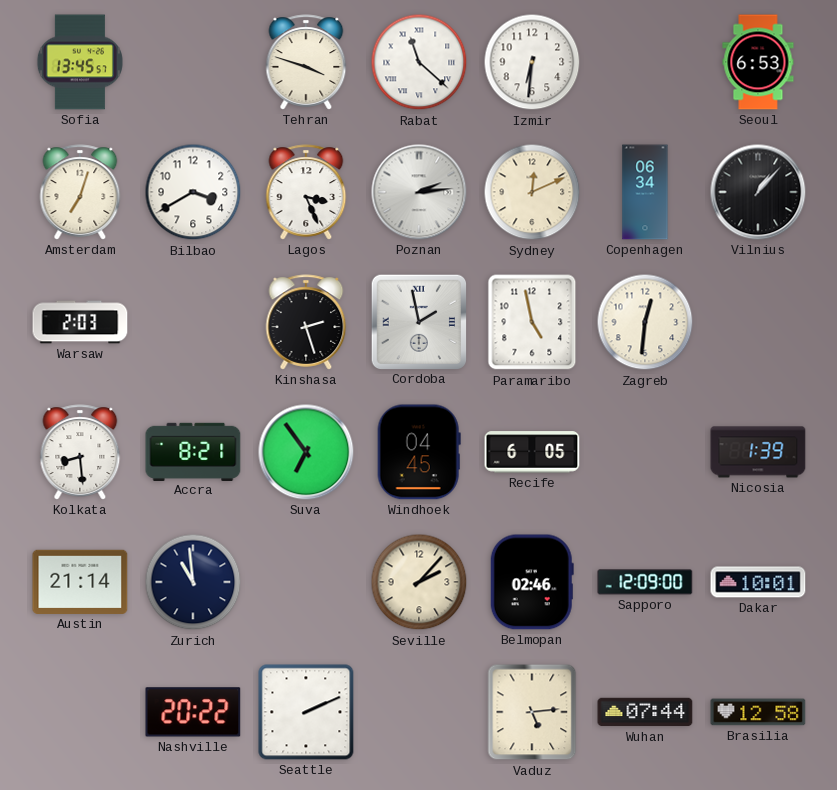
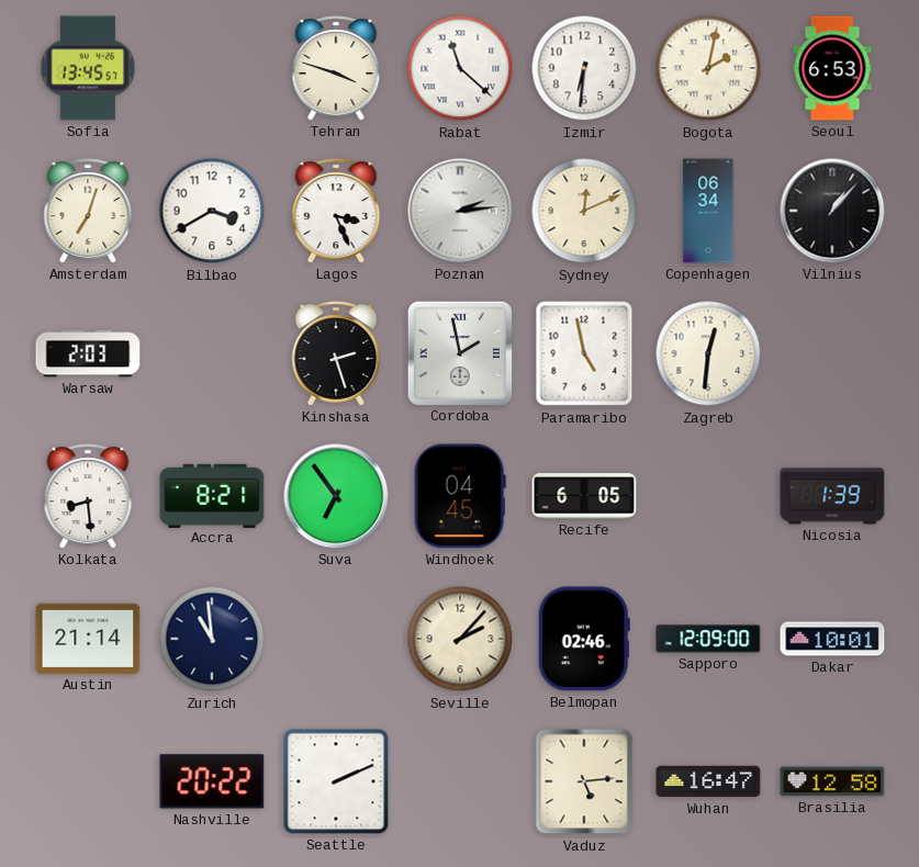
Bogota: none -> 2:02
Wuhan: 07:44 -> 16:47
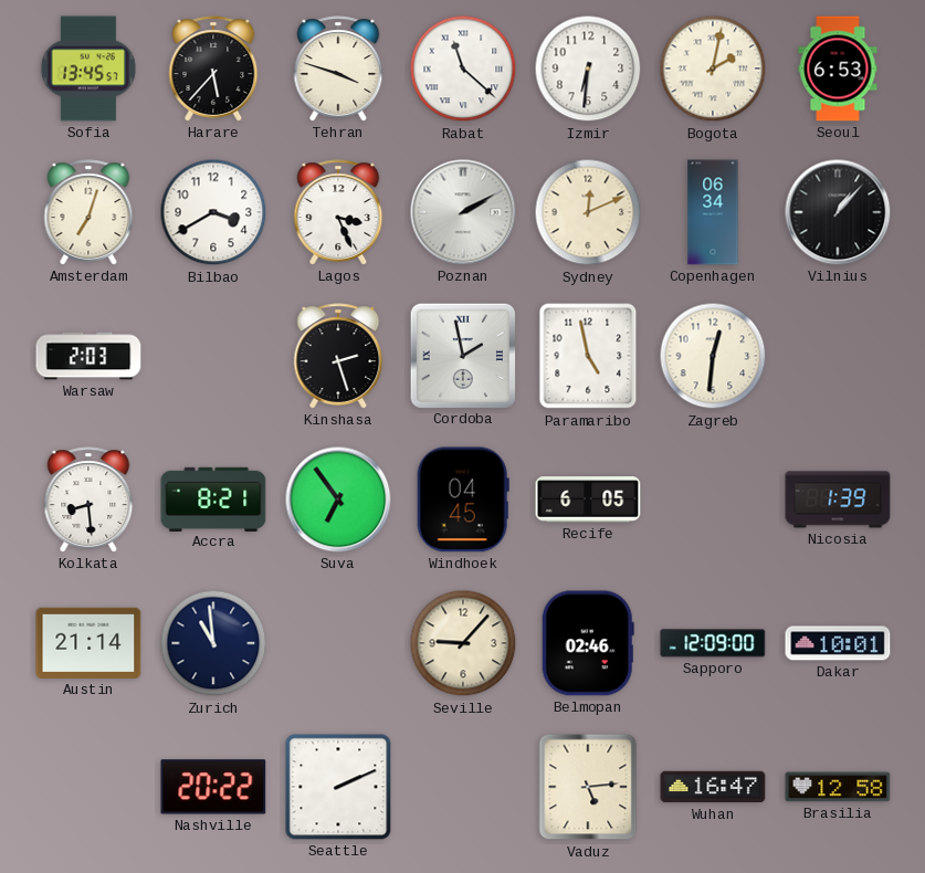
Harare: none -> 5:37
Poznan: 2:14 -> 2:10
Seville: 2:07 -> 9:07
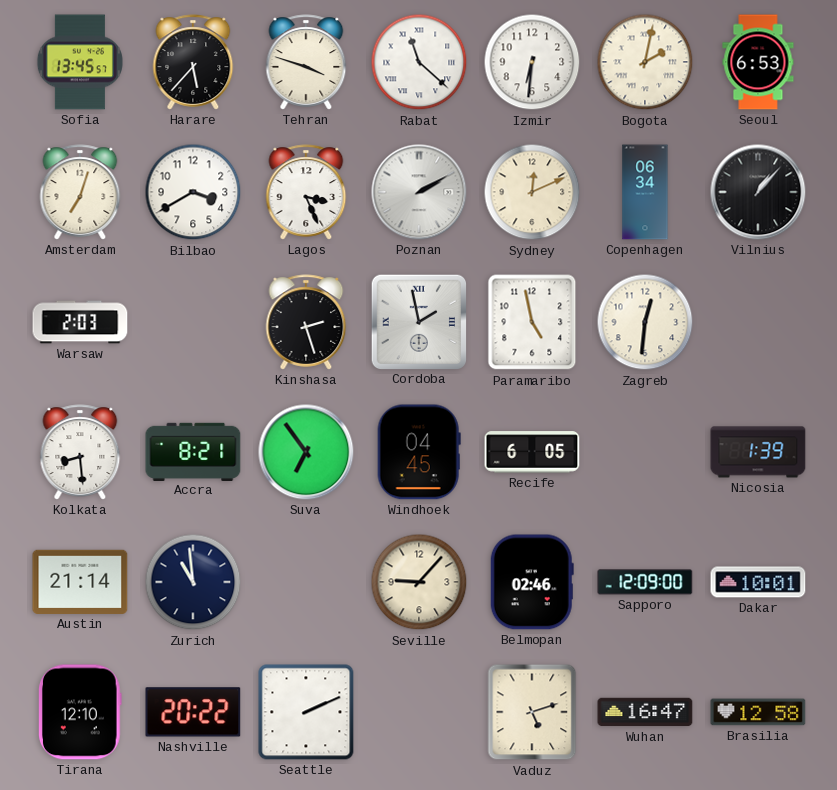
Tirana: none -> 12:10
Vaduz: 5:14 -> 5:12
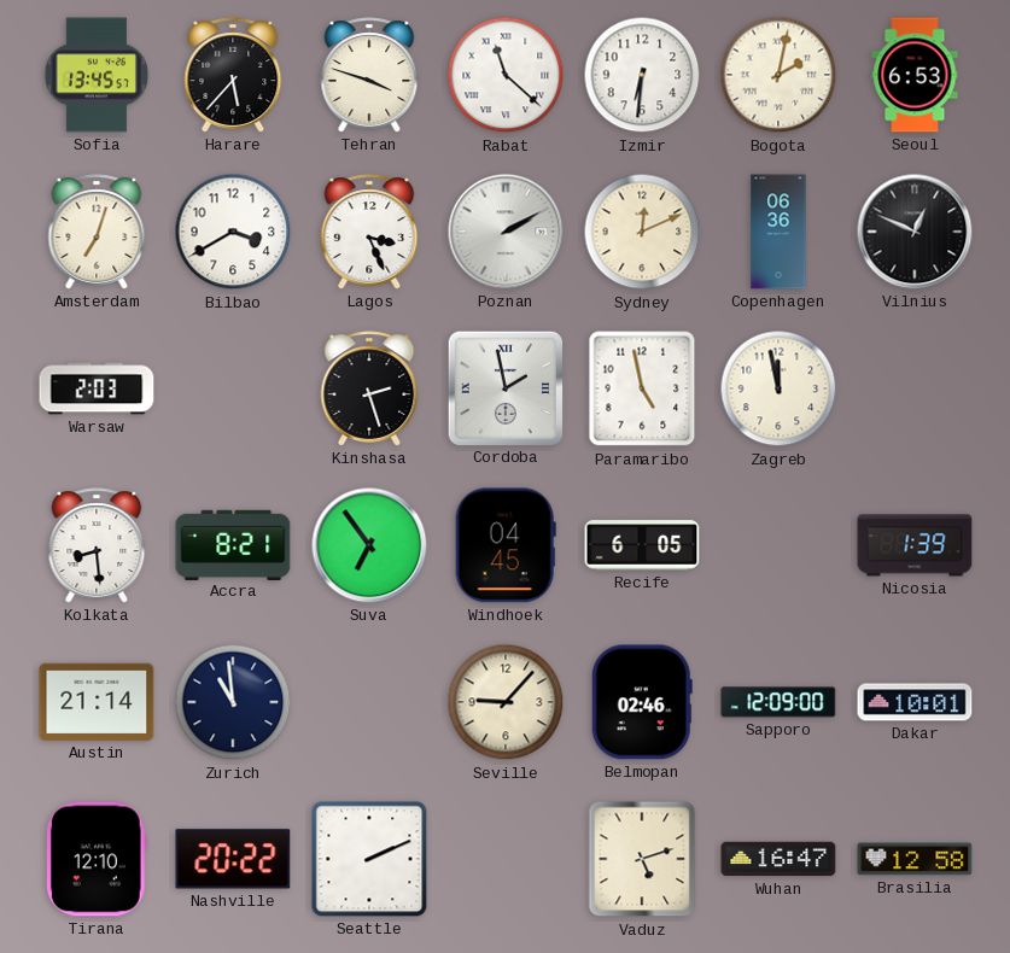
Copenhagen: 06:34 -> 06:36
Vilnius: 1:07 -> 12:49
Zagreb: 12:31 -> 11:58
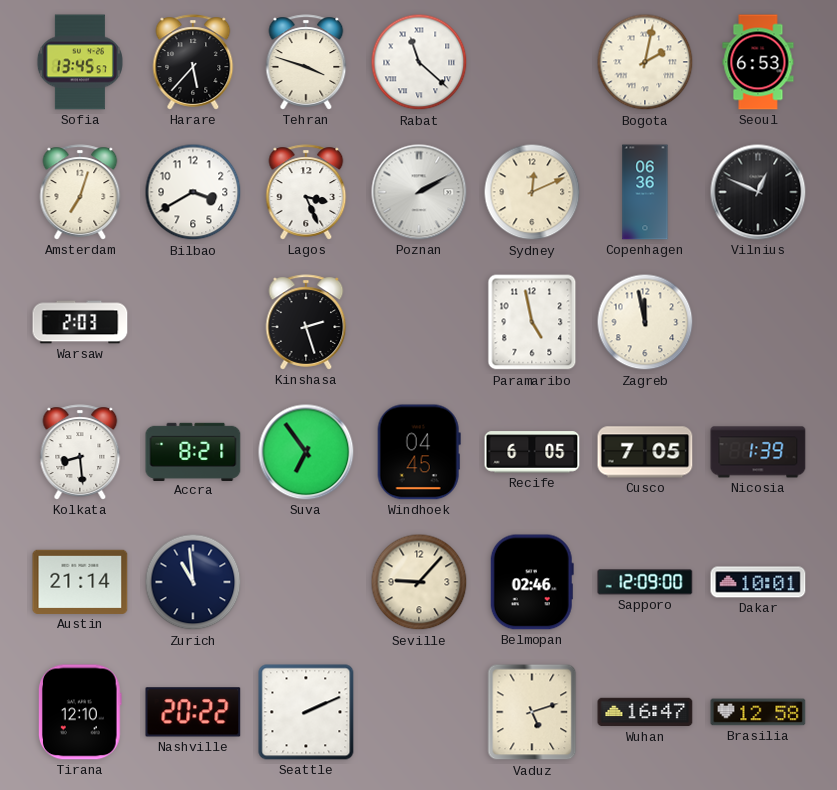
Izmir: 6:31 -> none
Cordoba: 1:58 -> none
Cusco: none -> 7:05
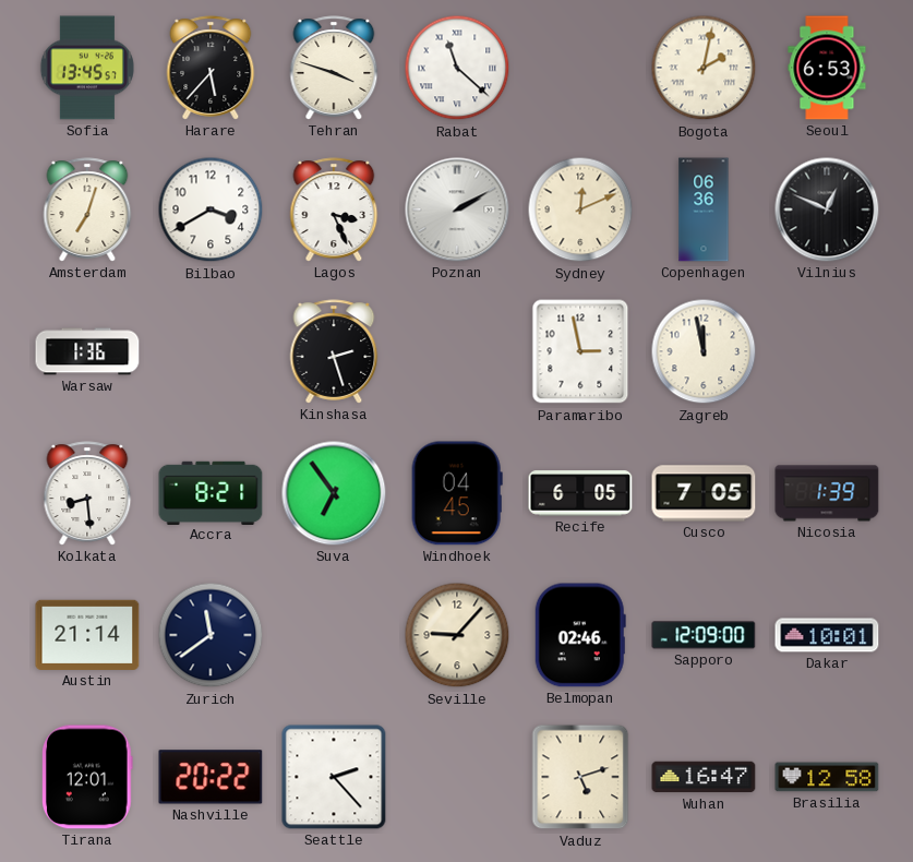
Warsaw: 2:03 -> 1:36
Paramaribo: 4:58 -> 2:58
Zurich: 10:59 -> 11:39
Tirana: 12:10 -> 12:01
Seattle: 2:11 -> 2:23
